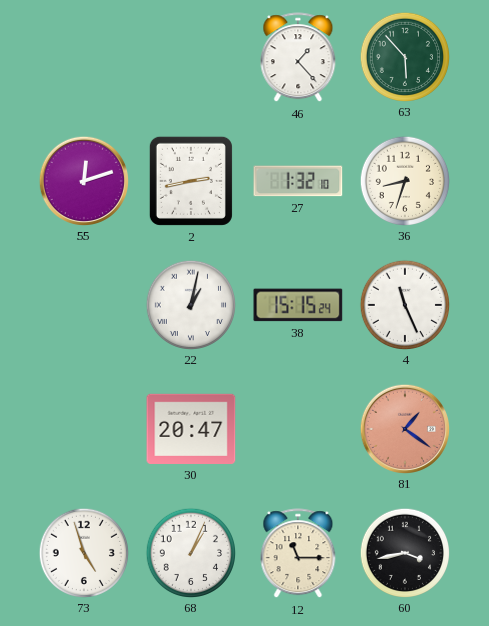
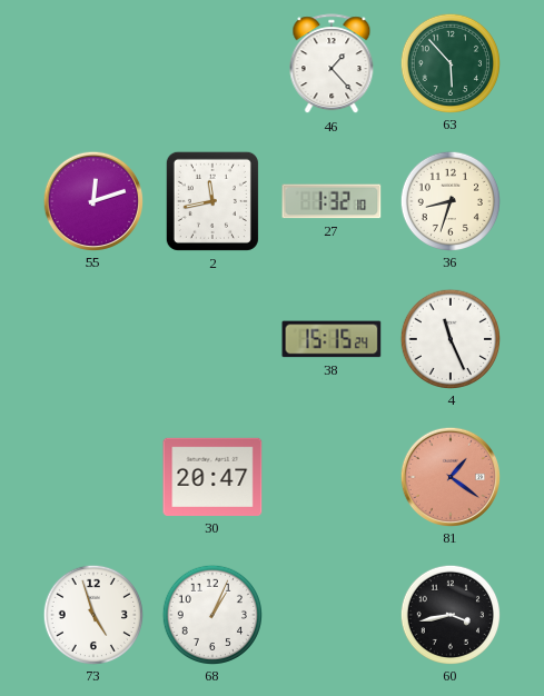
2: 2:43 -> 11:43
22: 1:02 -> none
12: 11:15 -> none
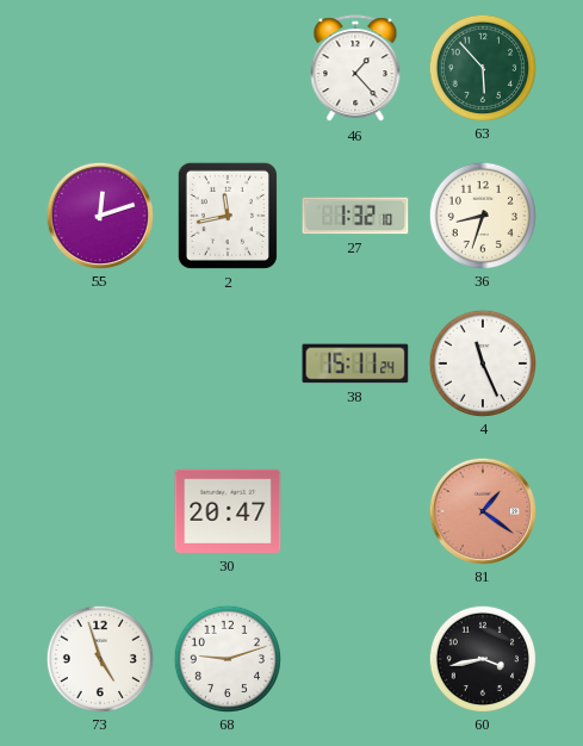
38: 15:15 -> 15:11
68: 1:04 -> 9:12
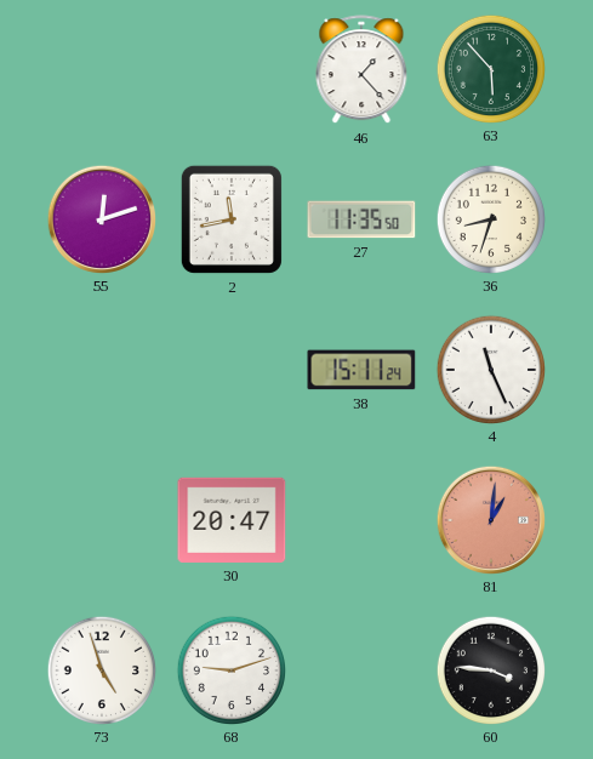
27: 1:32 -> 11:35
81: 1:21 -> 1:01
60: 3:43 -> 3:46
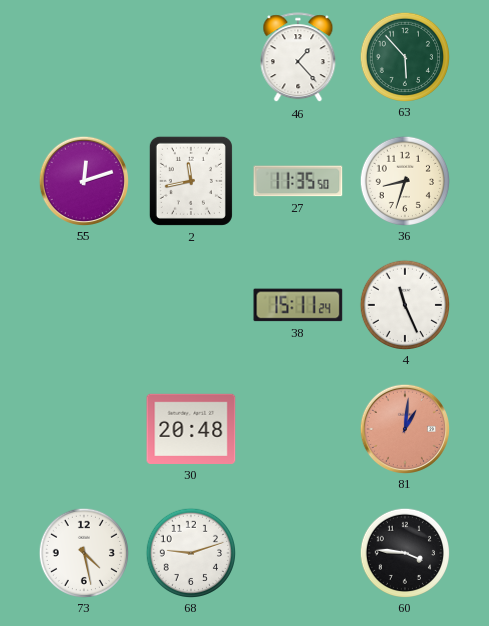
30: 20:47 -> 20:48
73: 4:57 -> 4:28
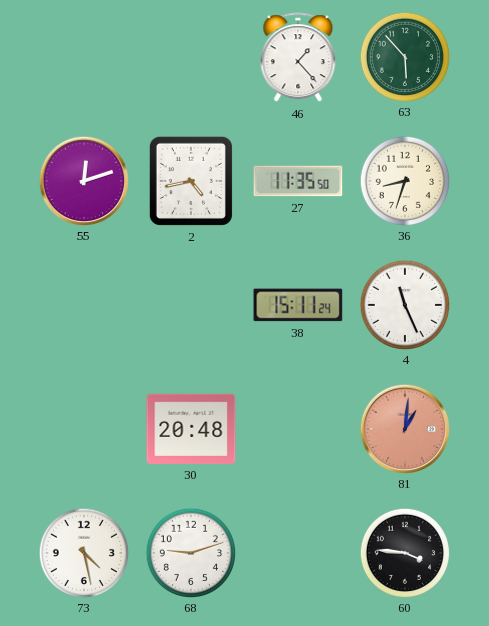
2: 11:43 -> 4:43
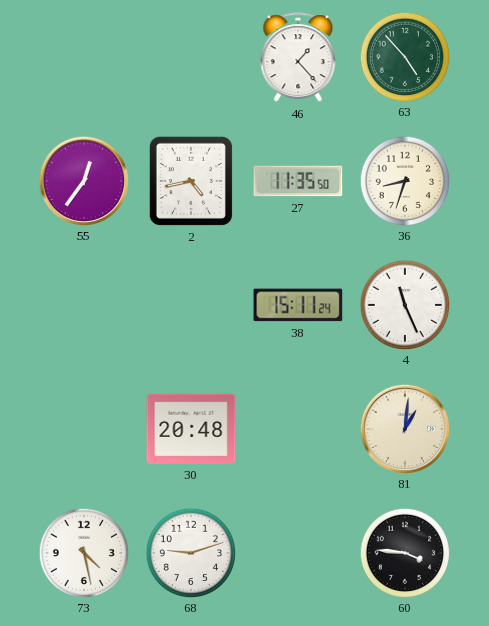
63: 5:53 -> 4:53
55: 12:12 -> 12:36
81 dial: salmon -> cream
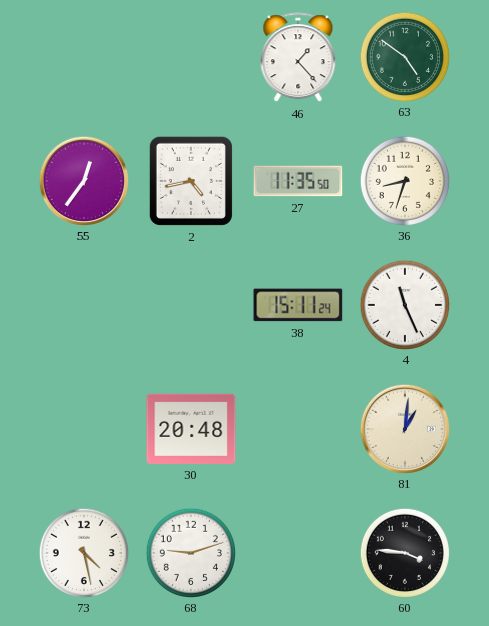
63: 4:53 -> 4:51
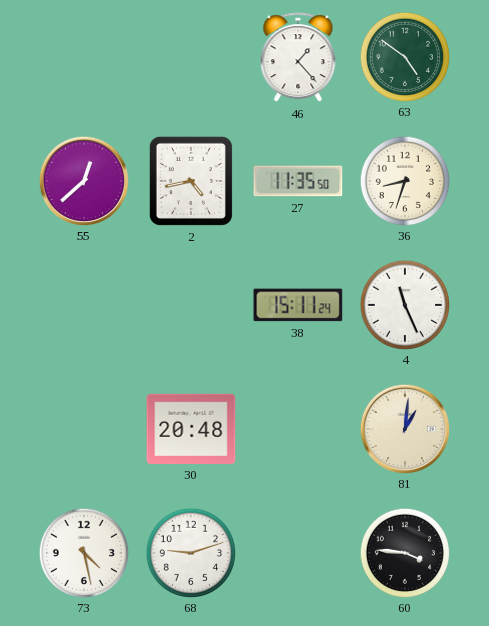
55: 12:36 -> 12:38
